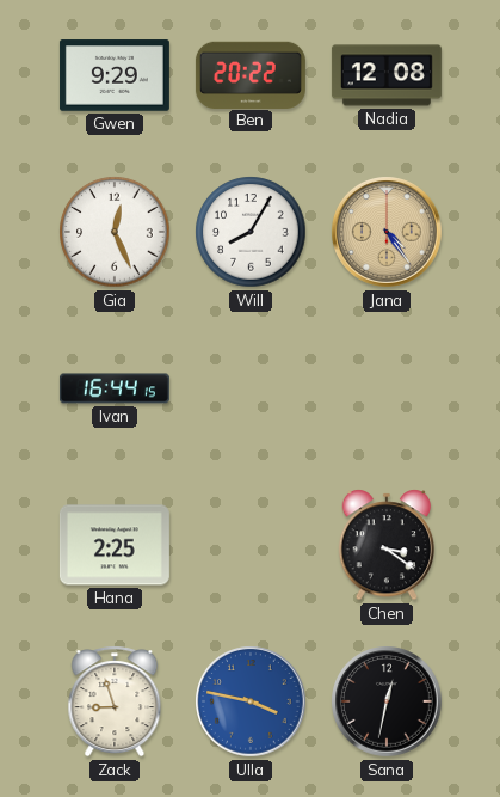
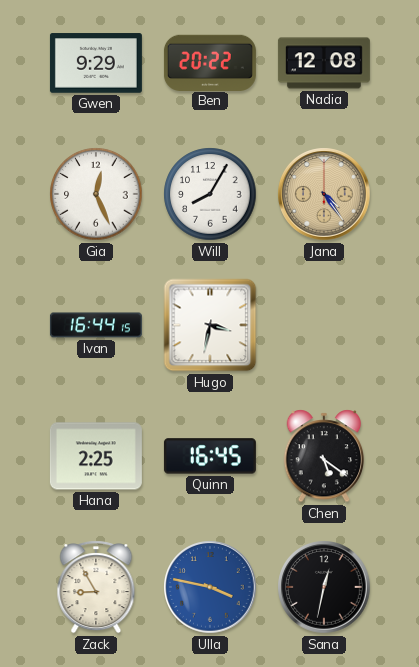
Hugo: none -> 3:32
Quinn: none -> 16:45
Chen: 3:21 -> 5:21
Zack: 8:57 -> 8:55
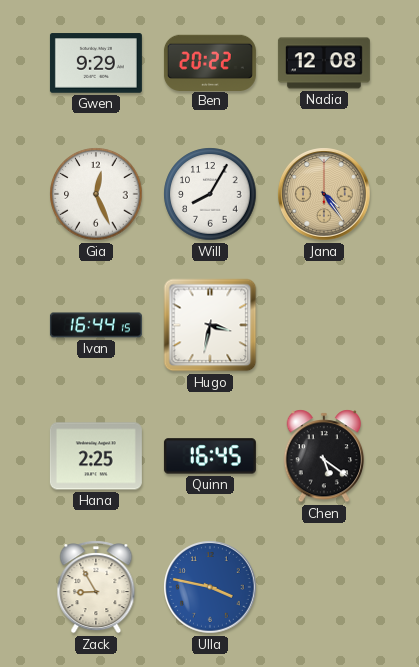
Sana: 12:32 -> none
